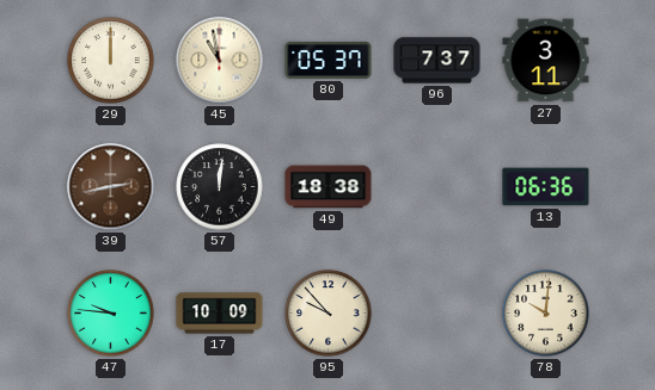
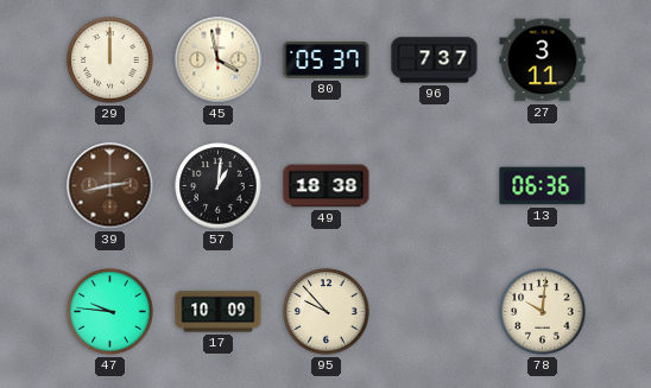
45: 10:58 -> 3:58
57: 12:01 -> 1:01
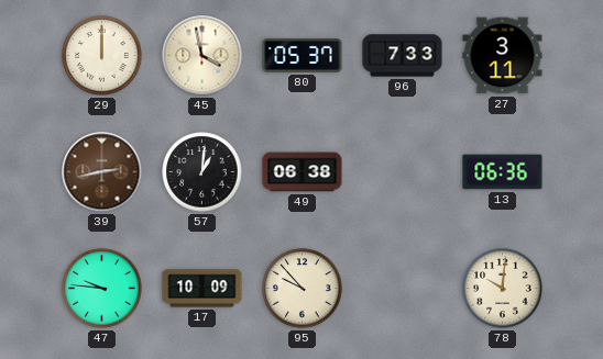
96: 7:37 -> 7:33
49: 18:38 -> 06:38
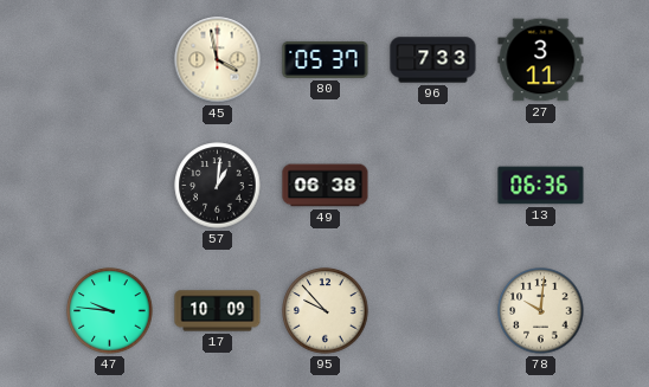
29: 12:00 -> none
39: 2:43 -> none
